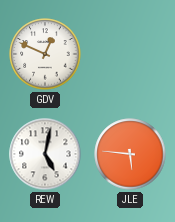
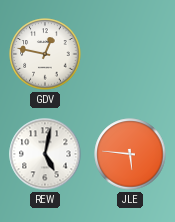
GDV: 12:49 -> 12:47
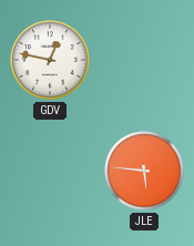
REW: 5:02 -> none
